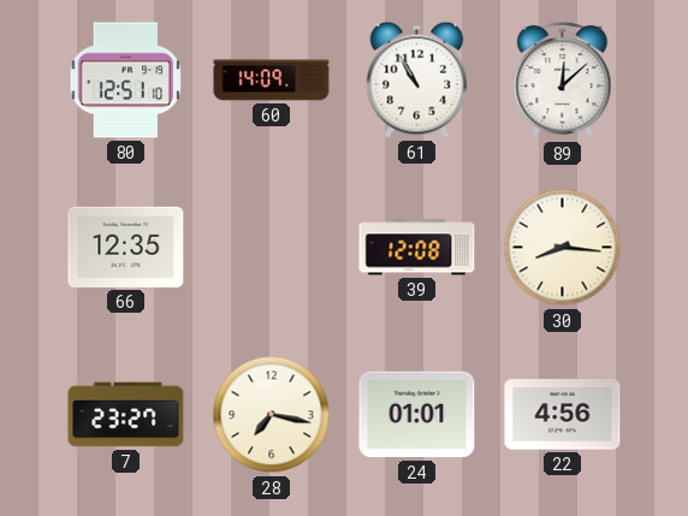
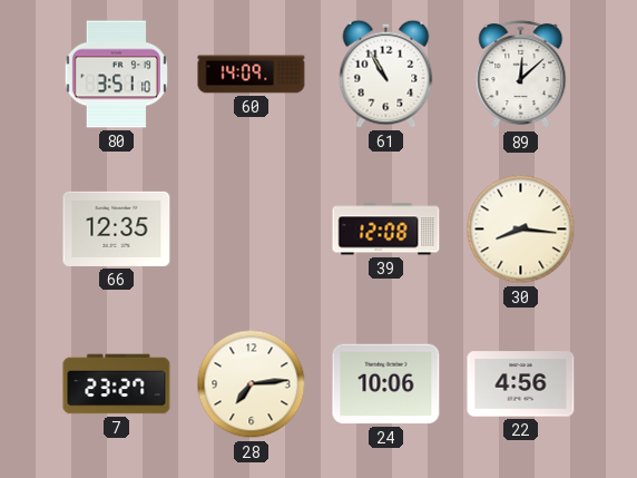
80: 12:51 -> 3:51
28: 7:17 -> 7:14
24: 01:01 -> 10:06
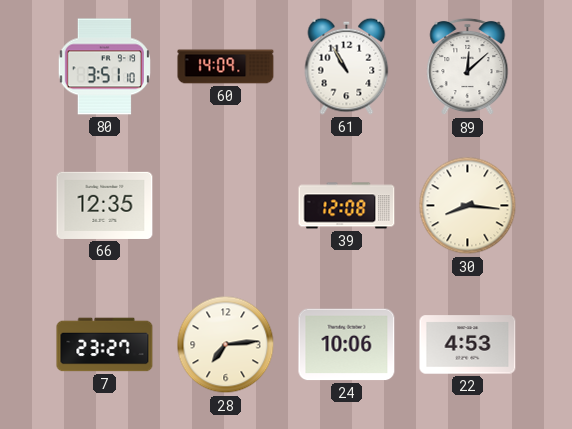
22: 4:56 -> 4:53
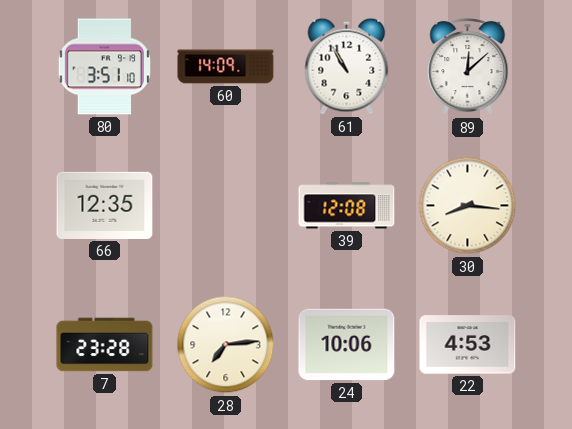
7: 23:27 -> 23:28
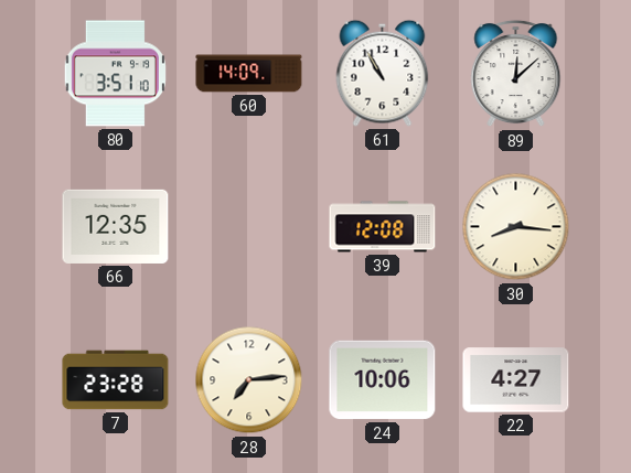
22: 4:53 -> 4:27
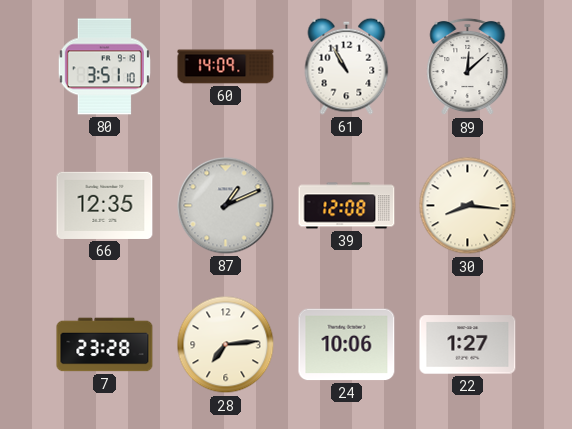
87: none -> 1:11
22: 4:27 -> 1:27
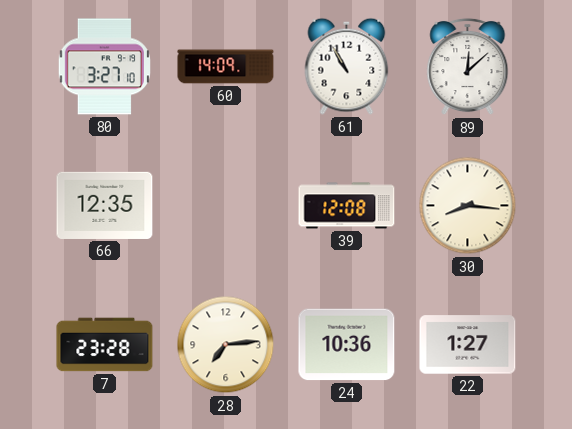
80: 3:51 -> 3:27
87: 1:11 -> none
24: 10:06 -> 10:36
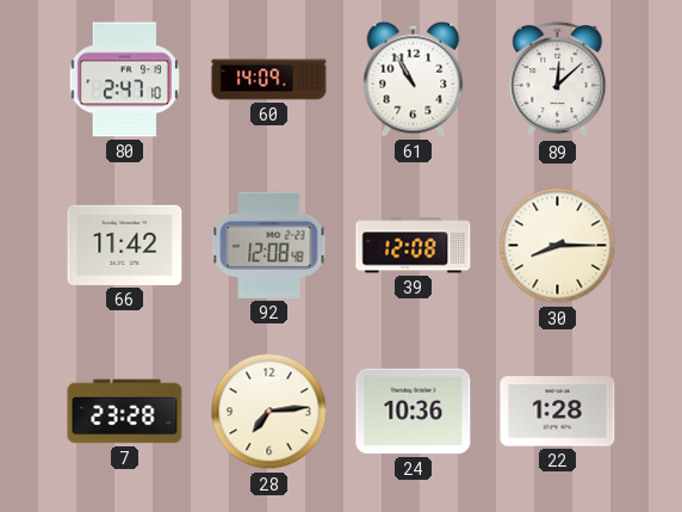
80: 3:27 -> 2:47
66: 12:35 -> 11:42
92: none -> 12:08
30: 8:16 -> 8:15
22: 1:27 -> 1:28
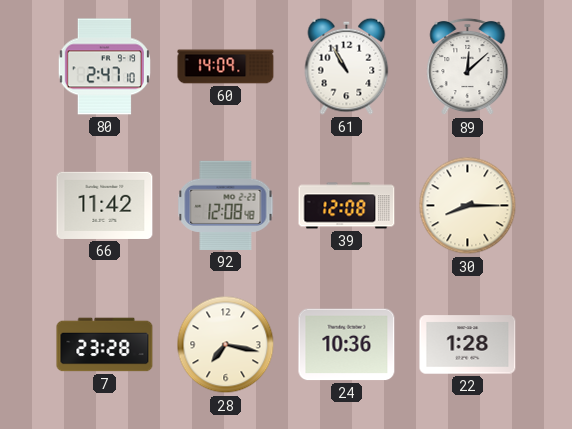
28: 7:14 -> 7:17
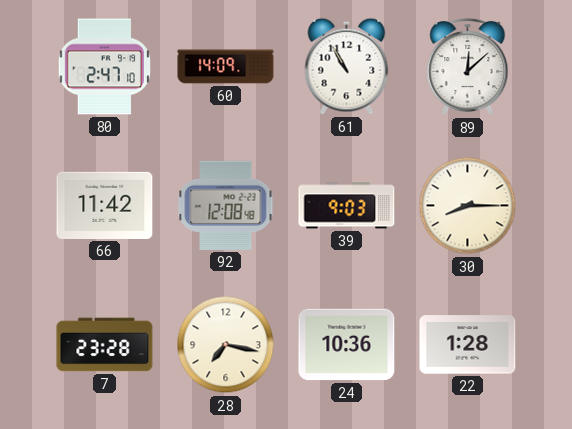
39: 12:08 -> 9:03
